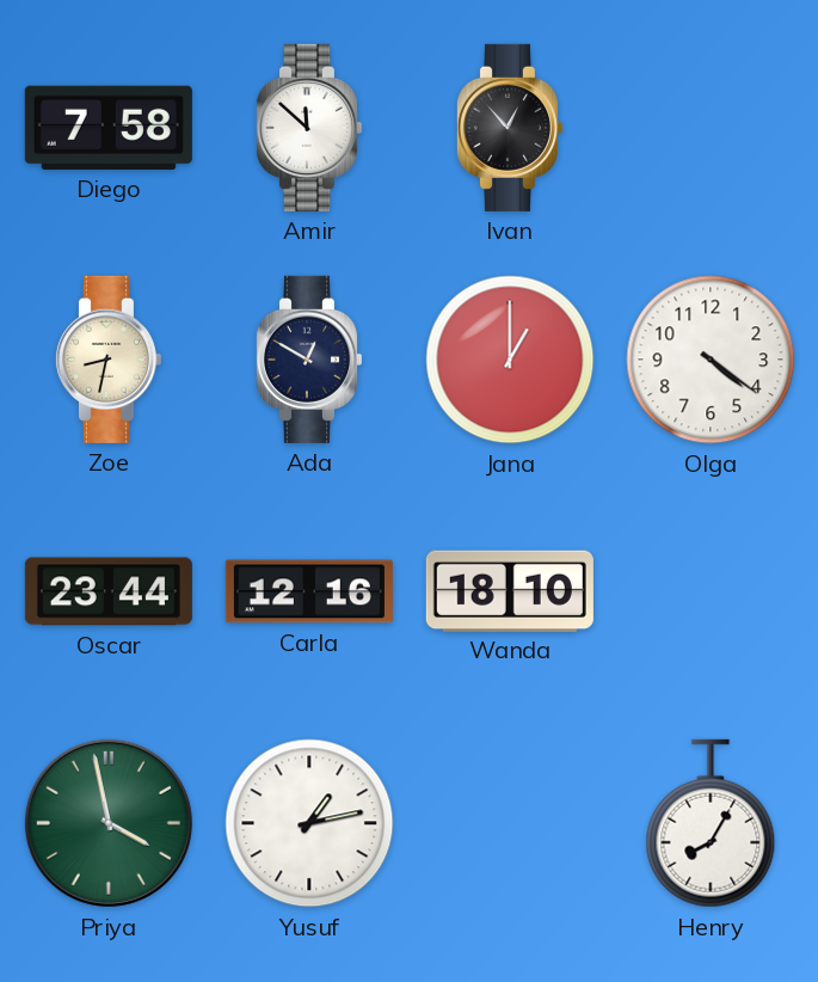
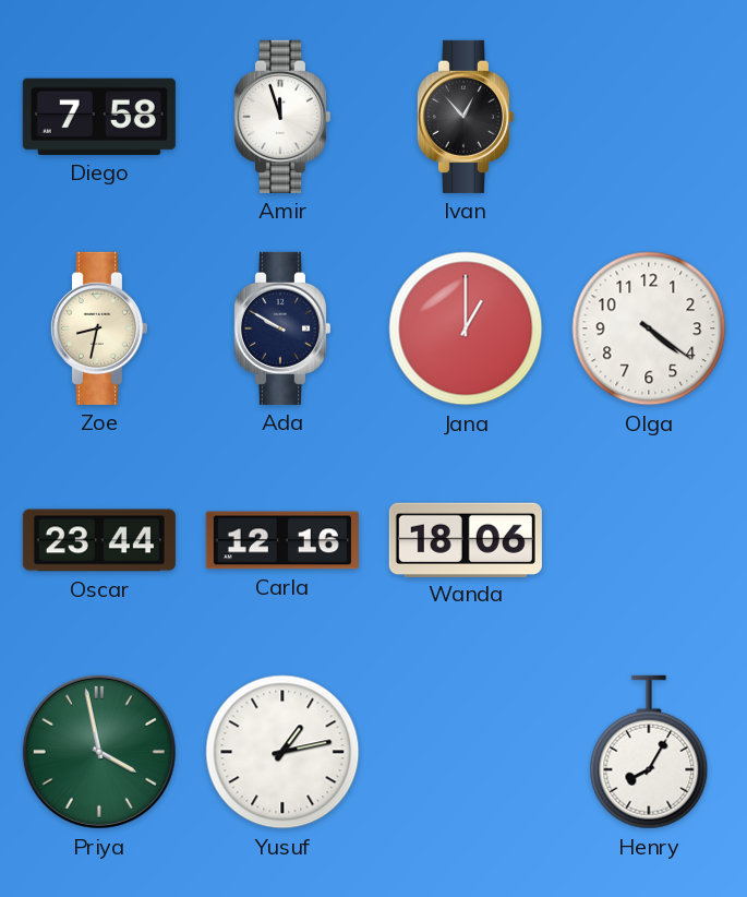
Amir: 11:52 -> 11:57
Ada: 12:50 -> 9:50
Wanda: 18:10 -> 18:06
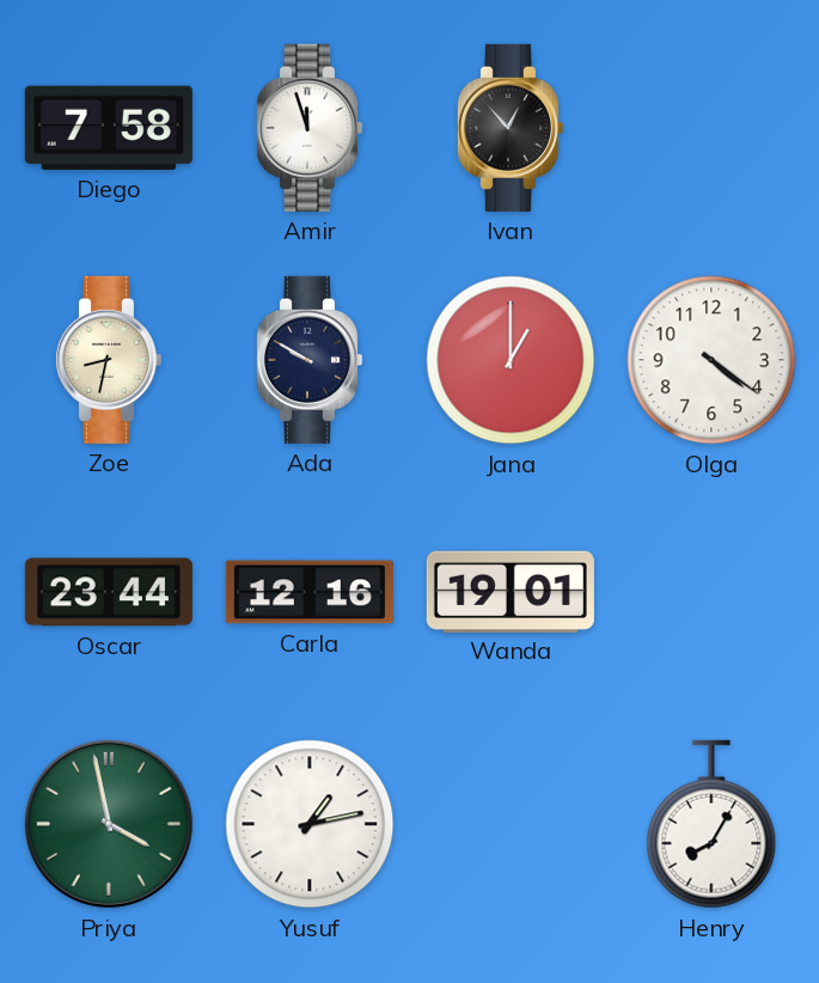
Wanda: 18:06 -> 19:01
